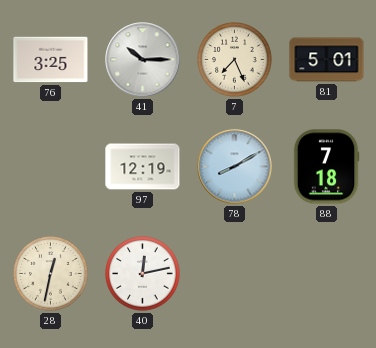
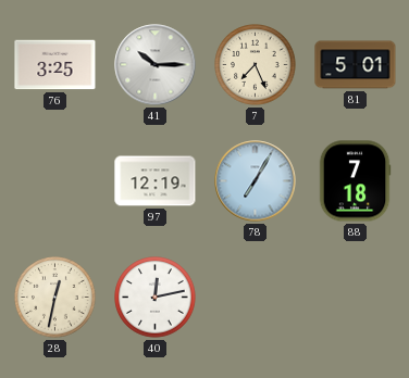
78: 8:10 -> 7:05
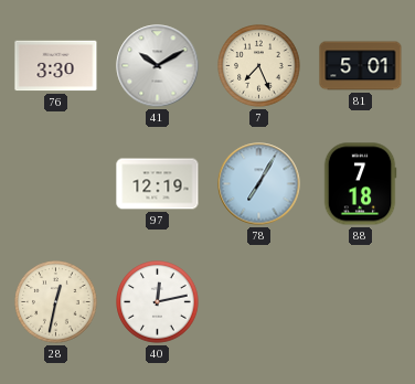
76: 3:25 -> 3:30
41: 10:15 -> 10:10
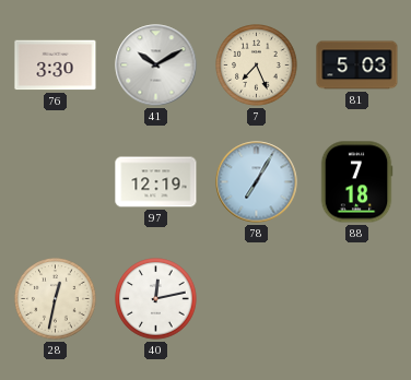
81: 5:01 -> 5:03
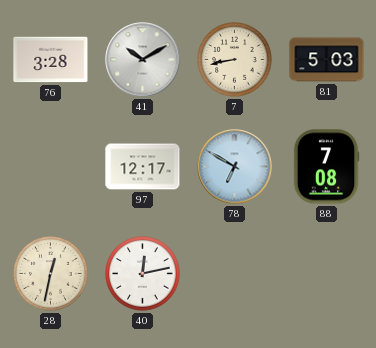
76: 3:30 -> 3:28
7: 7:26 -> 8:43
97: 12:19 -> 12:17
78: 7:05 -> 6:50
88: 7:18 -> 7:08
